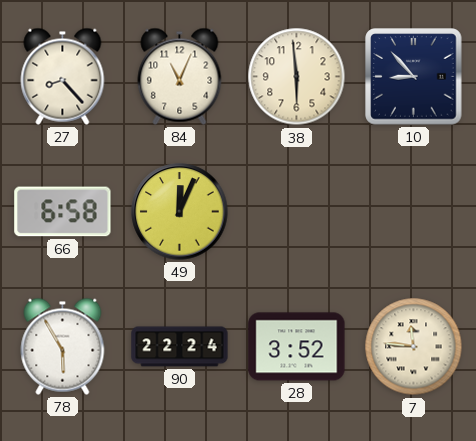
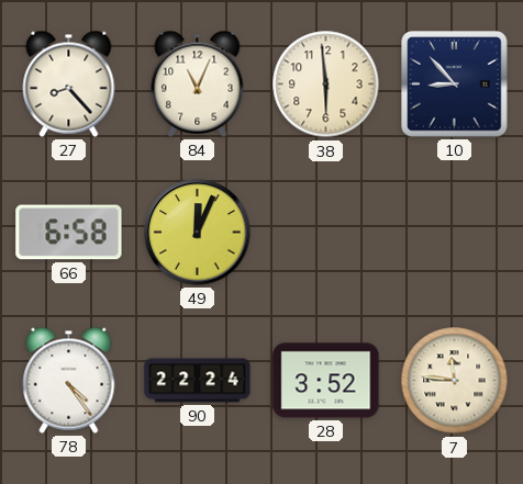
78: 5:55 -> 4:24
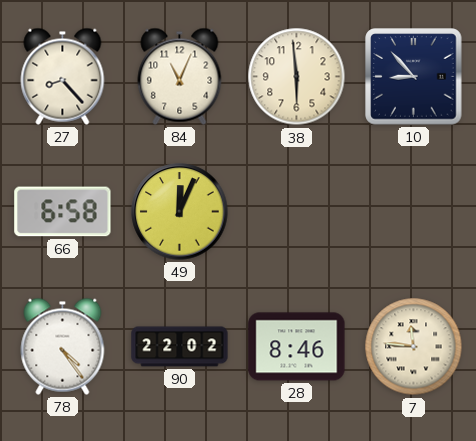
90: 22:24 -> 22:02
28: 3:52 -> 8:46
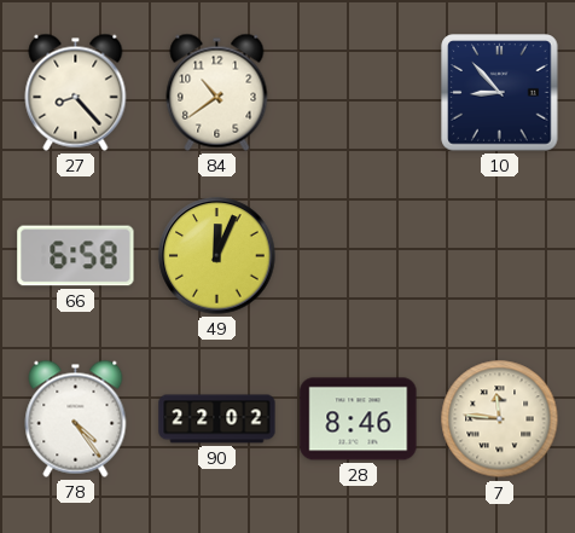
84: 11:04 -> 10:39
38: 5:59 -> none
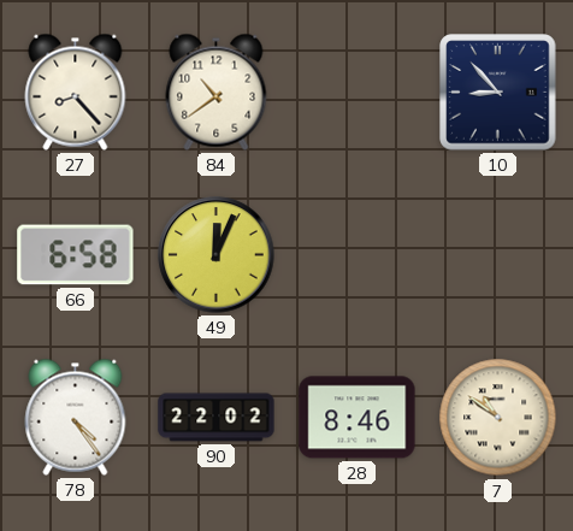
7: 11:46 -> 10:51
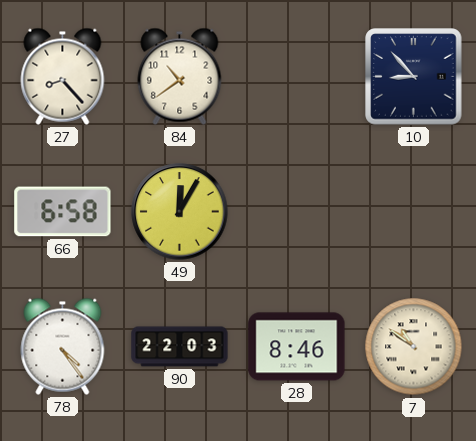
49: 12:04 -> 12:05
90: 22:02 -> 22:03
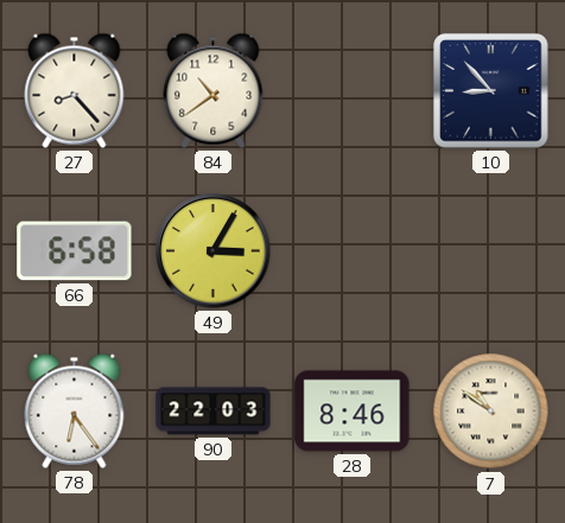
49: 12:05 -> 3:05
78: 4:24 -> 6:24
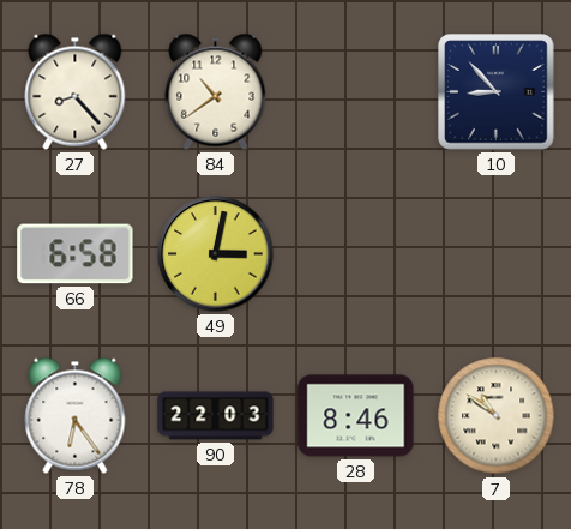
49: 3:05 -> 3:02
